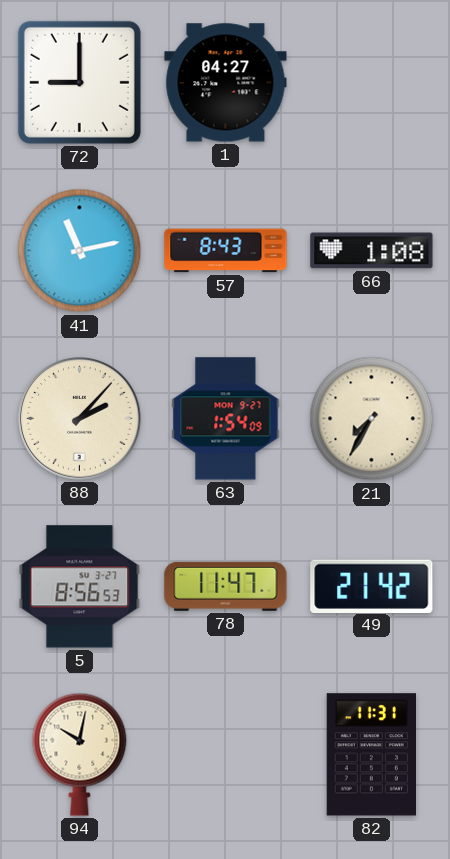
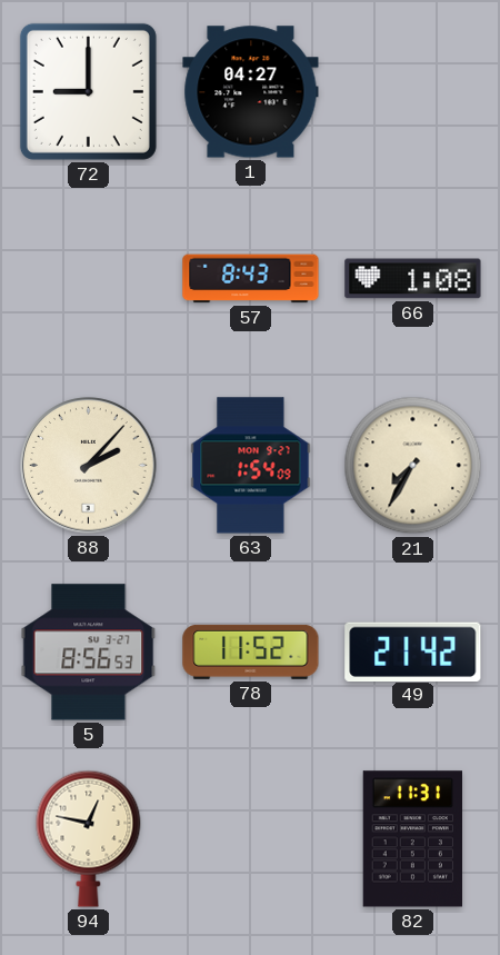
41: 11:13 -> none
78: 11:47 -> 11:52
94: 10:02 -> 12:47
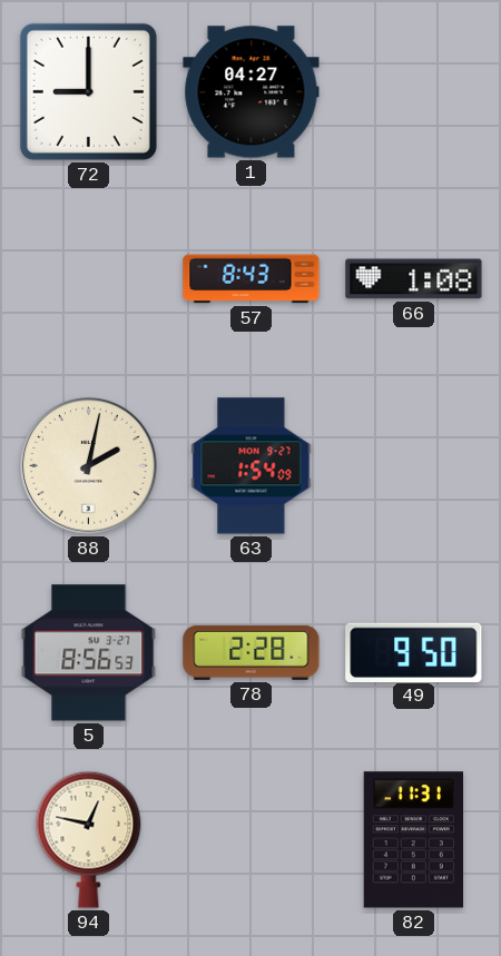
88: 2:07 -> 2:02
21: 7:35 -> none
78: 11:52 -> 2:28
49: 21:42 -> 9:50
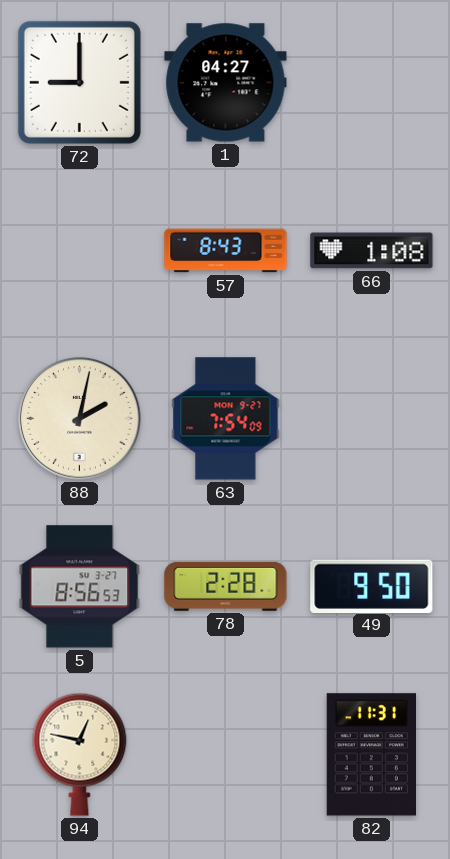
63: 1:54 -> 7:54
